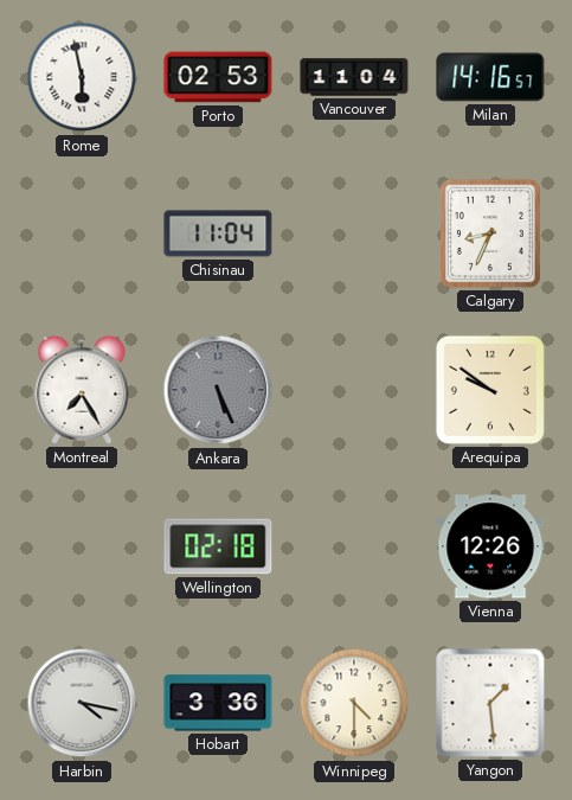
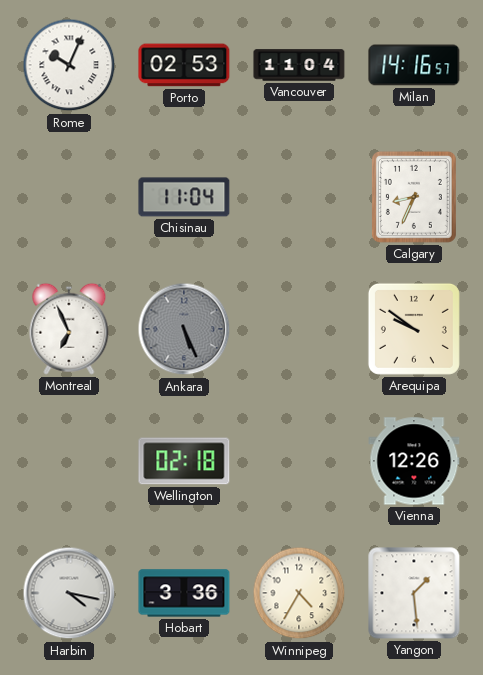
Rome: 5:58 -> 10:04
Montreal: 7:25 -> 6:56
Winnipeg: 4:30 -> 4:35
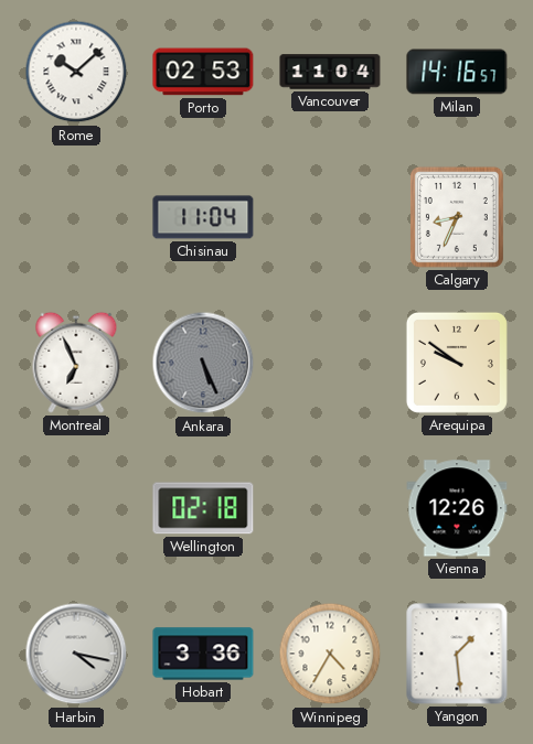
Rome: 10:04 -> 10:08
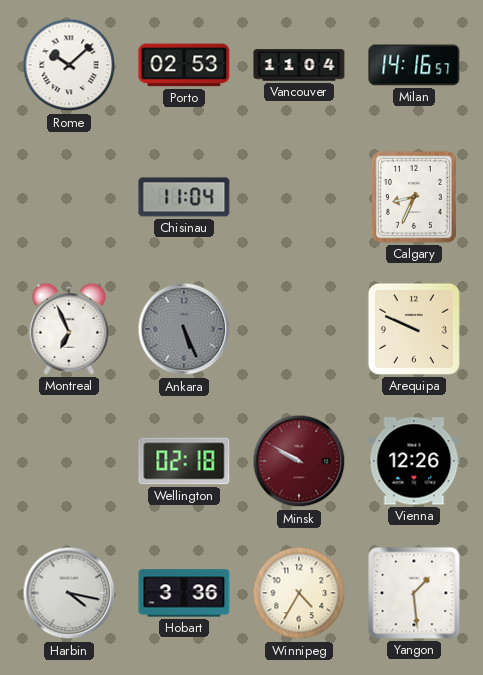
Arequipa: 9:51 -> 9:49
Minsk: none -> 9:50
